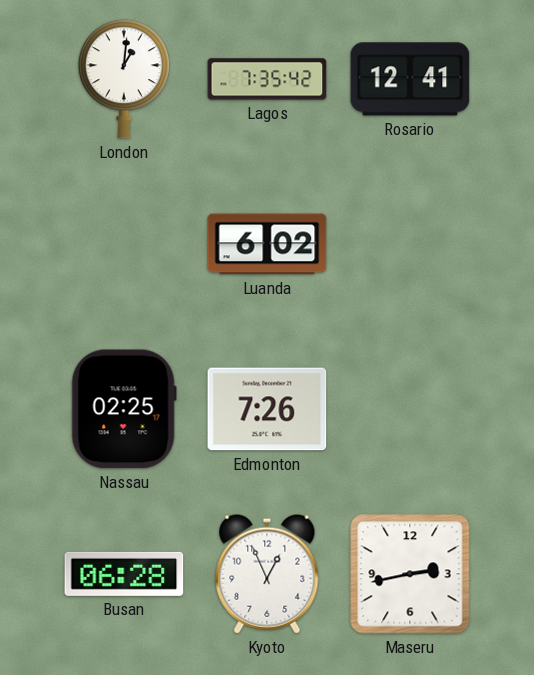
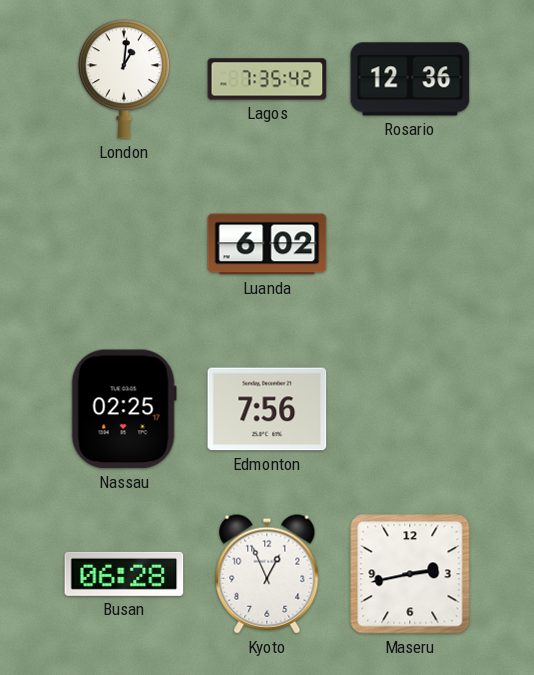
Rosario: 12:41 -> 12:36
Edmonton: 7:26 -> 7:56
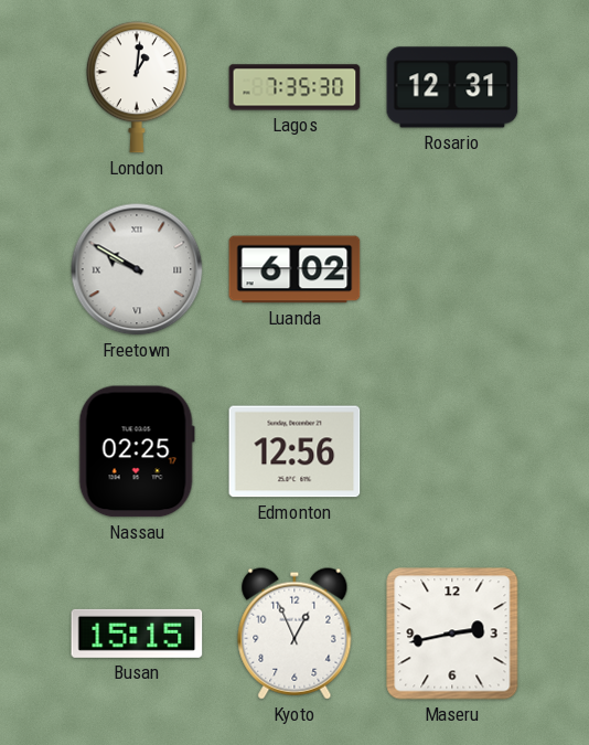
Lagos: 7:35:42 -> 7:35:30
Rosario: 12:36 -> 12:31
Freetown: none -> 9:50
Edmonton: 7:56 -> 12:56
Busan: 06:28 -> 15:15
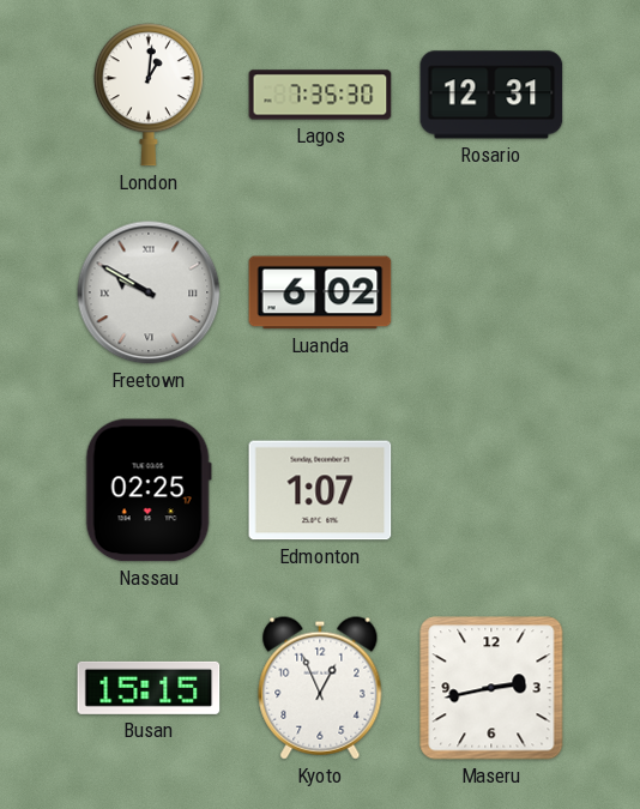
Edmonton: 12:56 -> 1:07
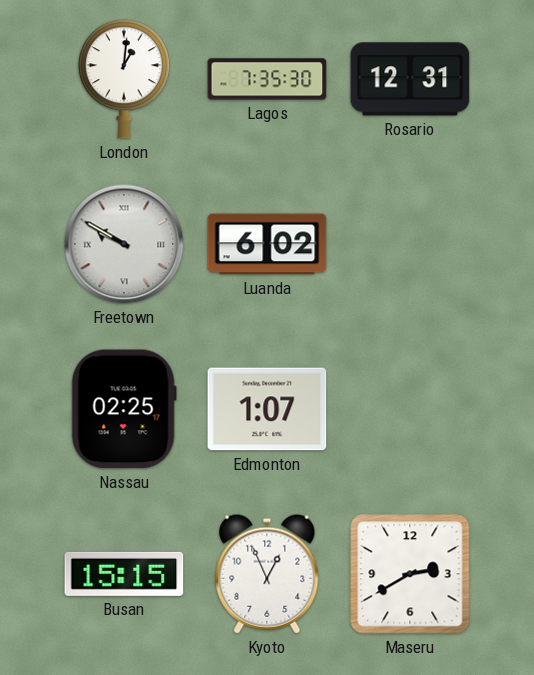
Maseru: 2:43 -> 2:40
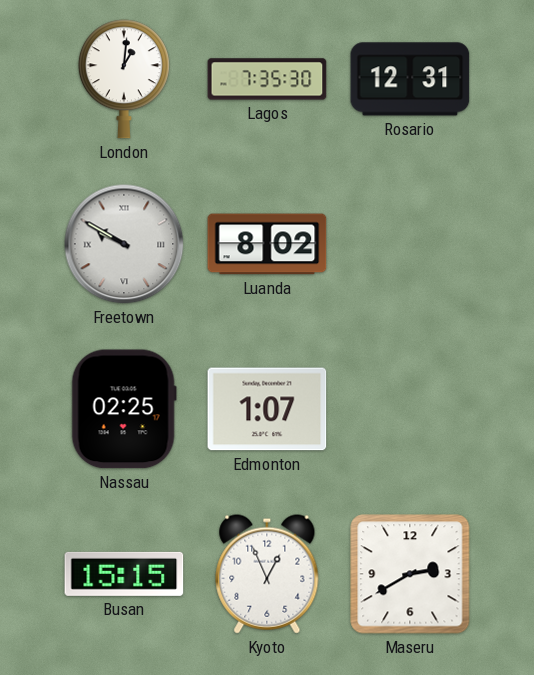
Luanda: 6:02 -> 8:02
